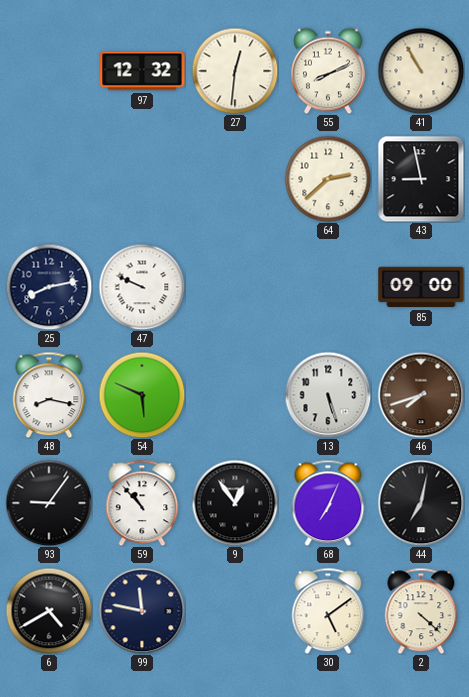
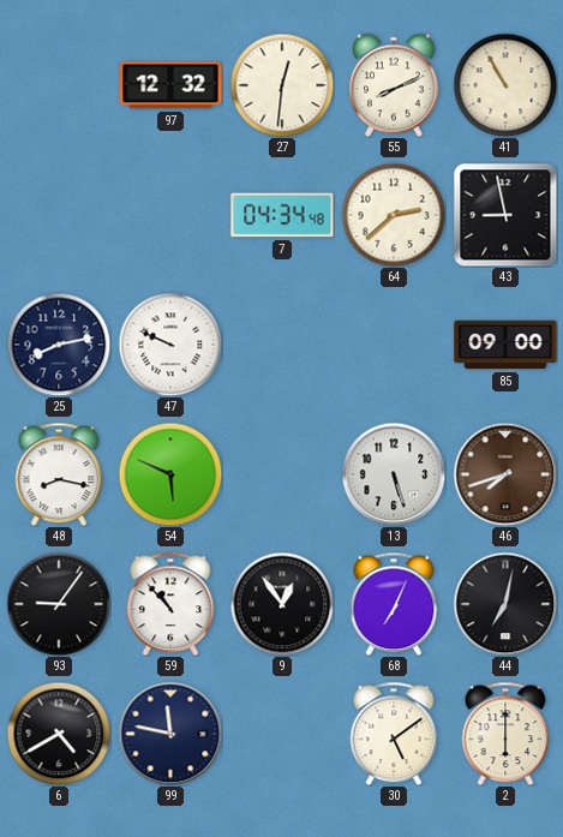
7: none -> 04:34
2: 4:22 -> 6:00
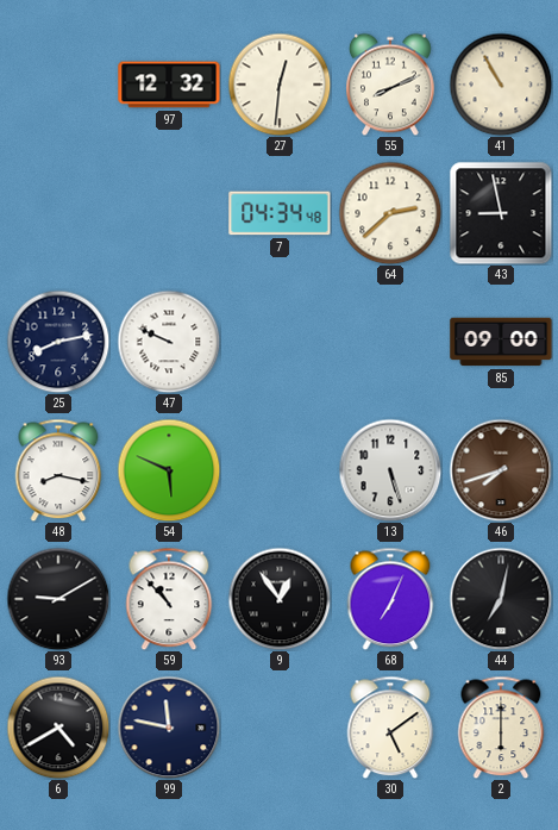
93: 9:06 -> 9:10
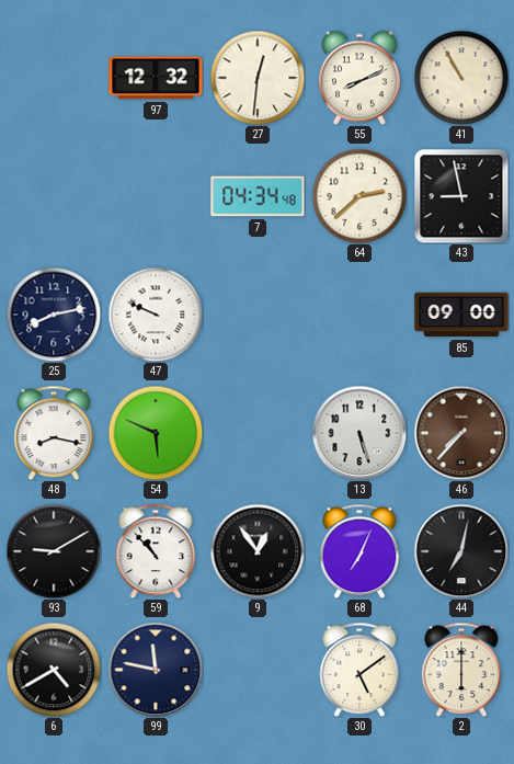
46: 7:42 -> 7:37
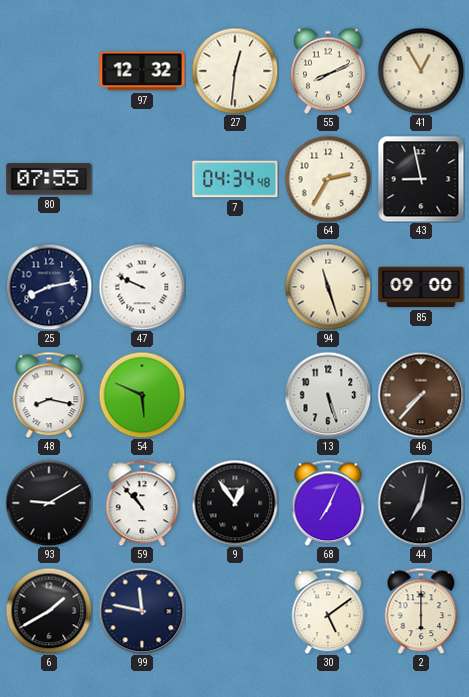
41: 10:55 -> 12:55
80: none -> 07:55
64: 2:38 -> 2:35
94: none -> 11:27
6: 4:40 -> 1:40
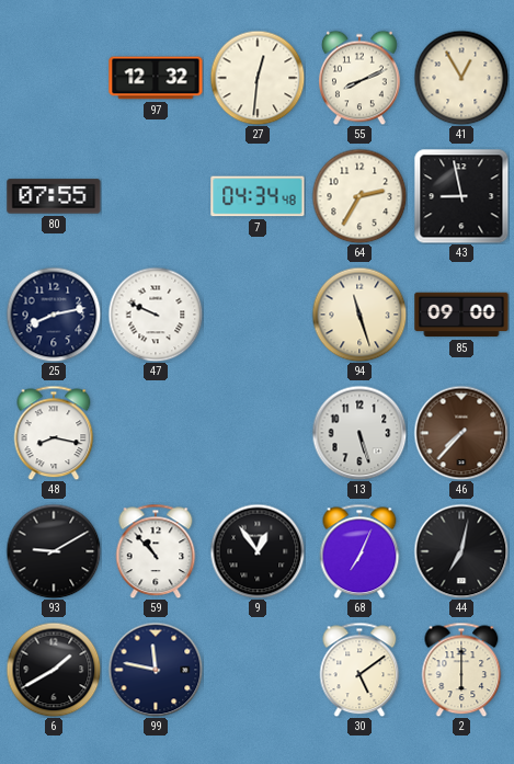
54: 5:49 -> none
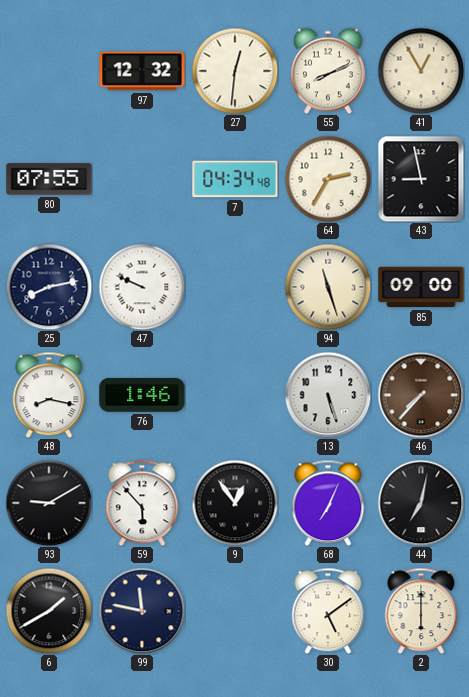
76: none -> 1:46
59: 10:53 -> 5:53
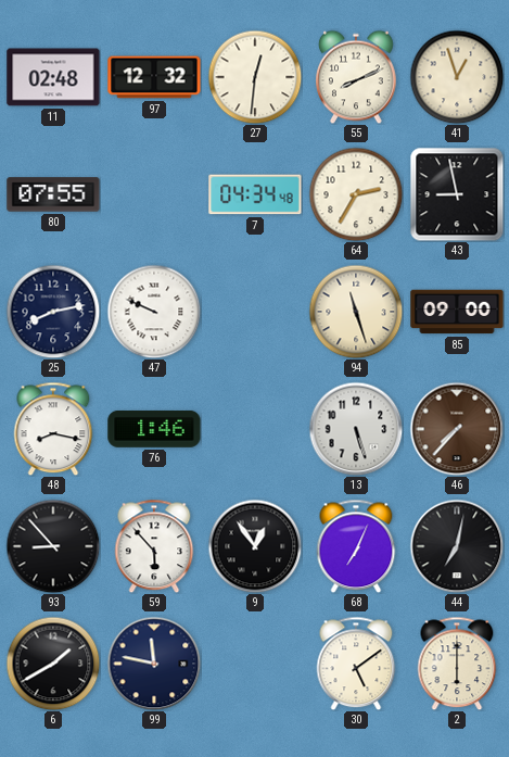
11: none -> 02:48
41: 12:55 -> 12:57
93: 9:10 -> 8:53
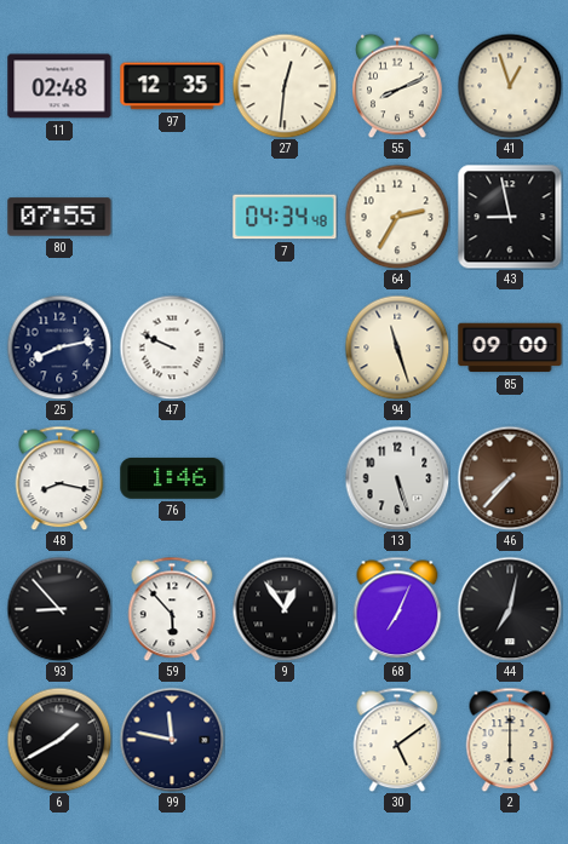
97: 12:32 -> 12:35
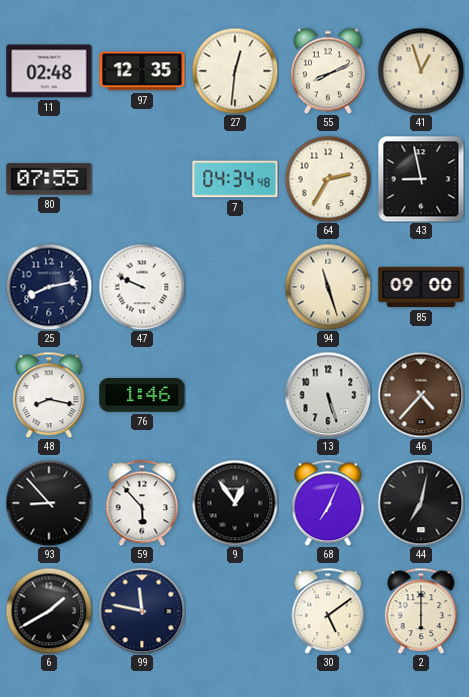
46: 7:37 -> 4:37
